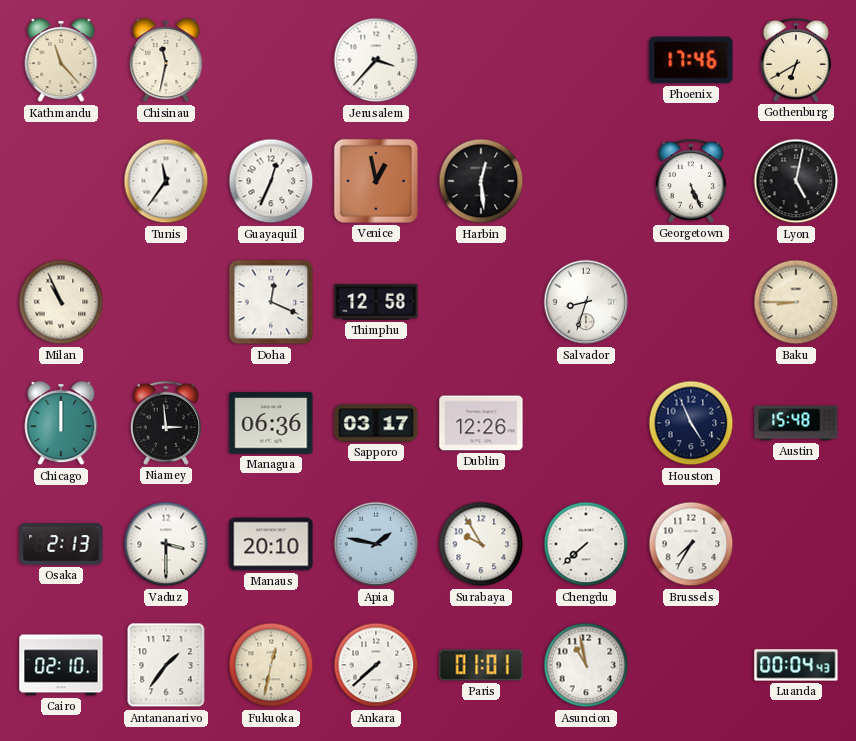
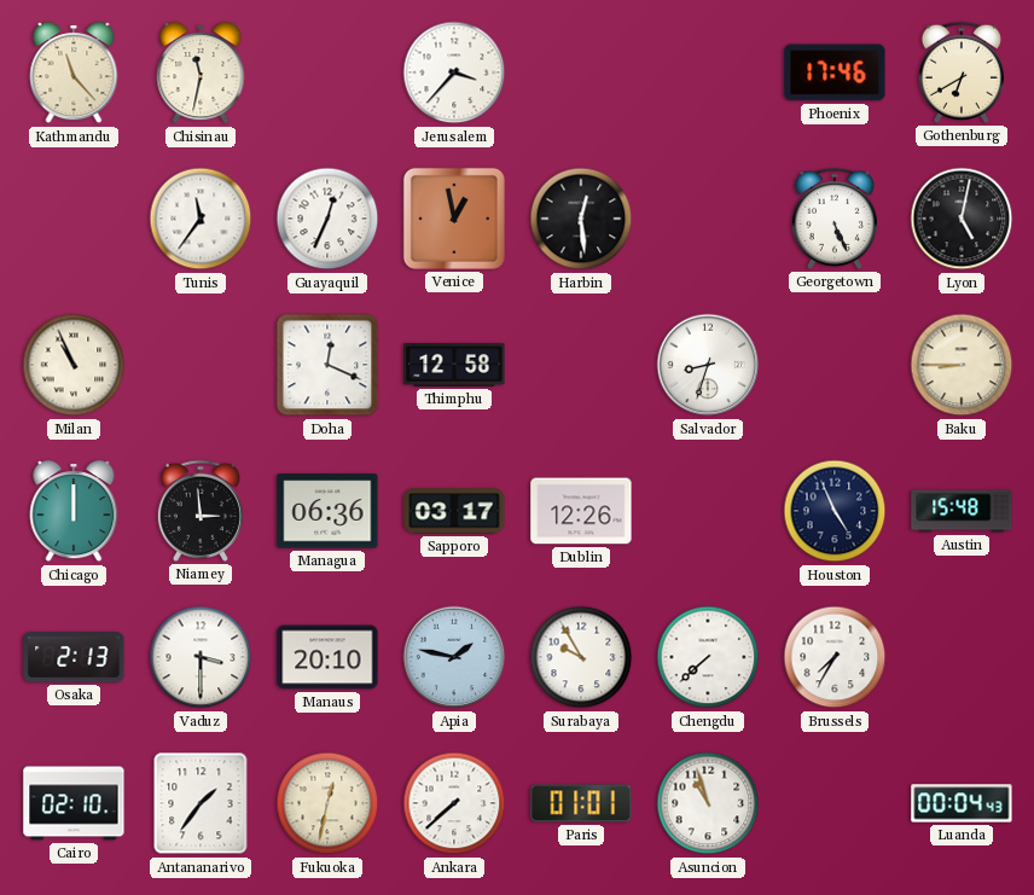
Asuncion: 10:58 -> 10:57
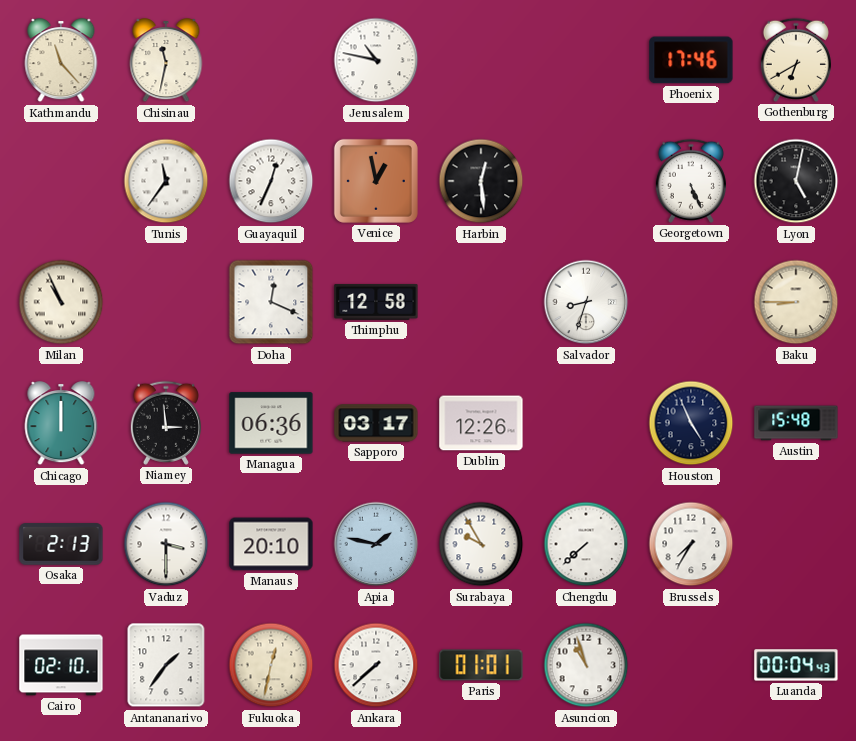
Jerusalem: 3:37 -> 10:47
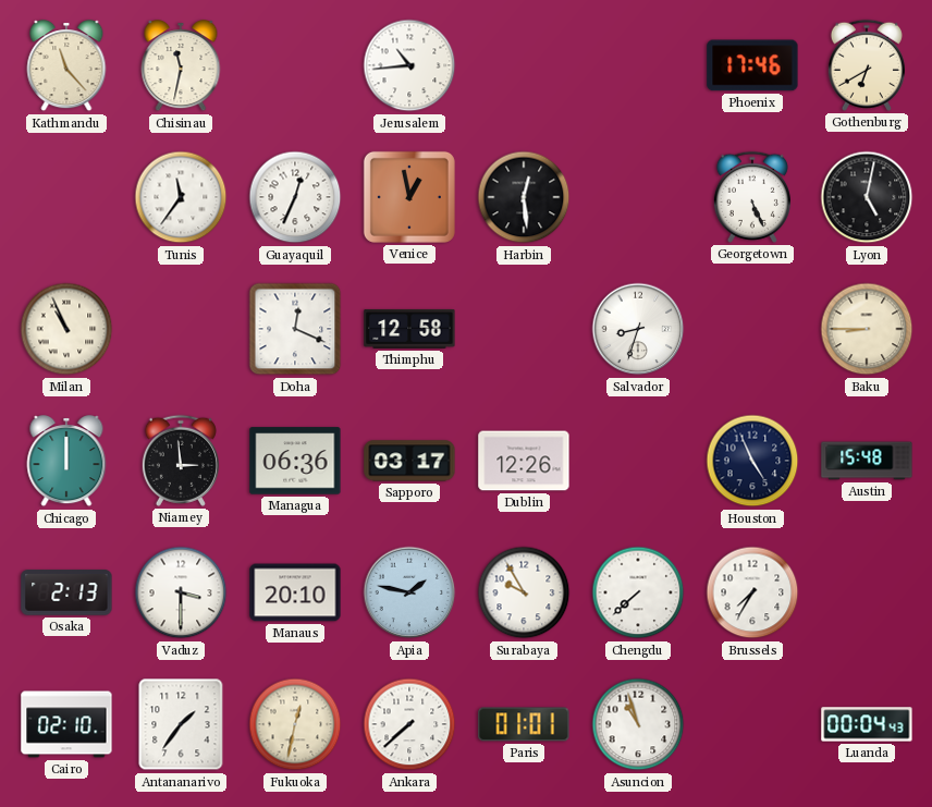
Jerusalem: 10:47 -> 10:44
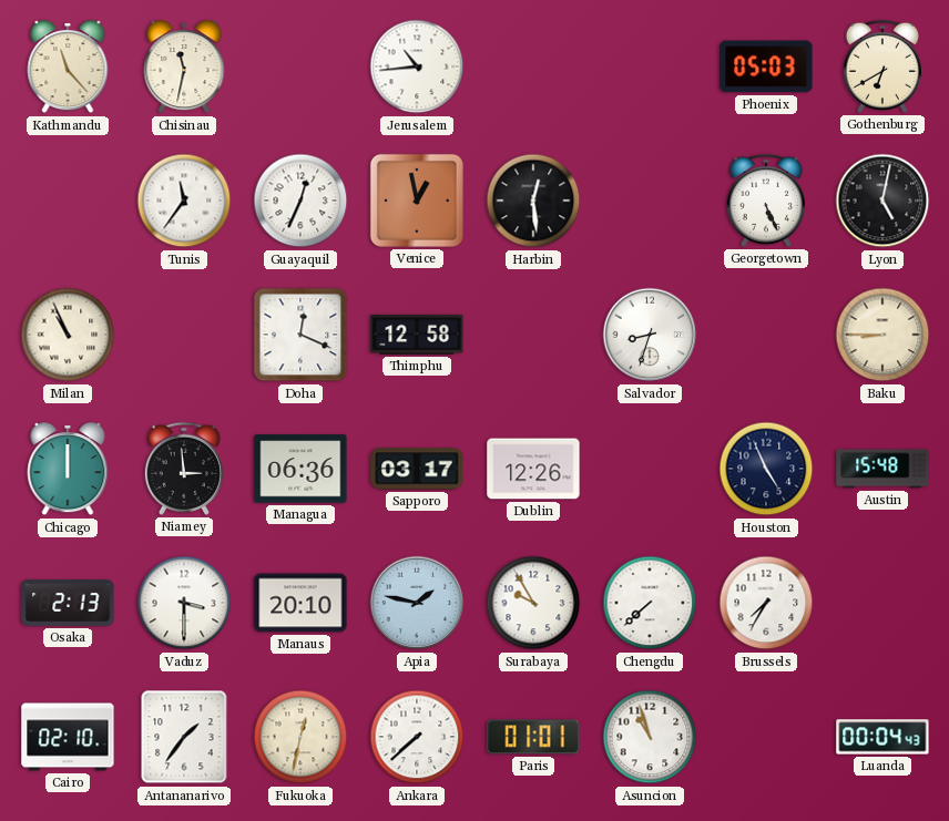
Phoenix: 17:46 -> 05:03
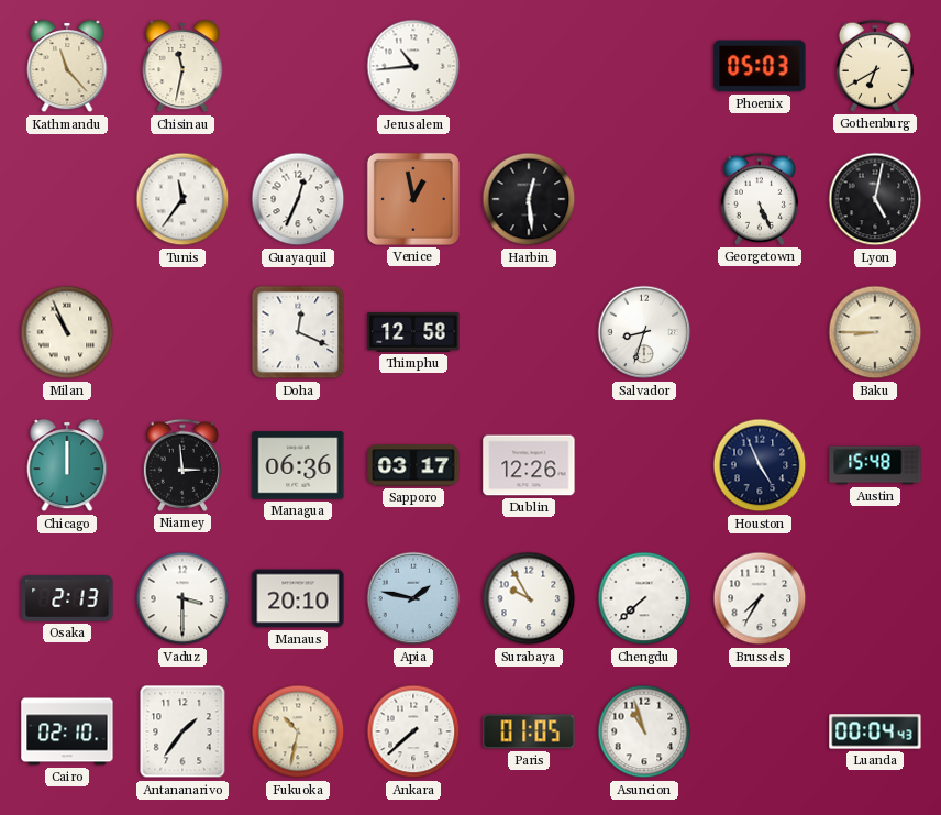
Fukuoka: 12:32 -> 10:32
Paris: 01:01 -> 01:05
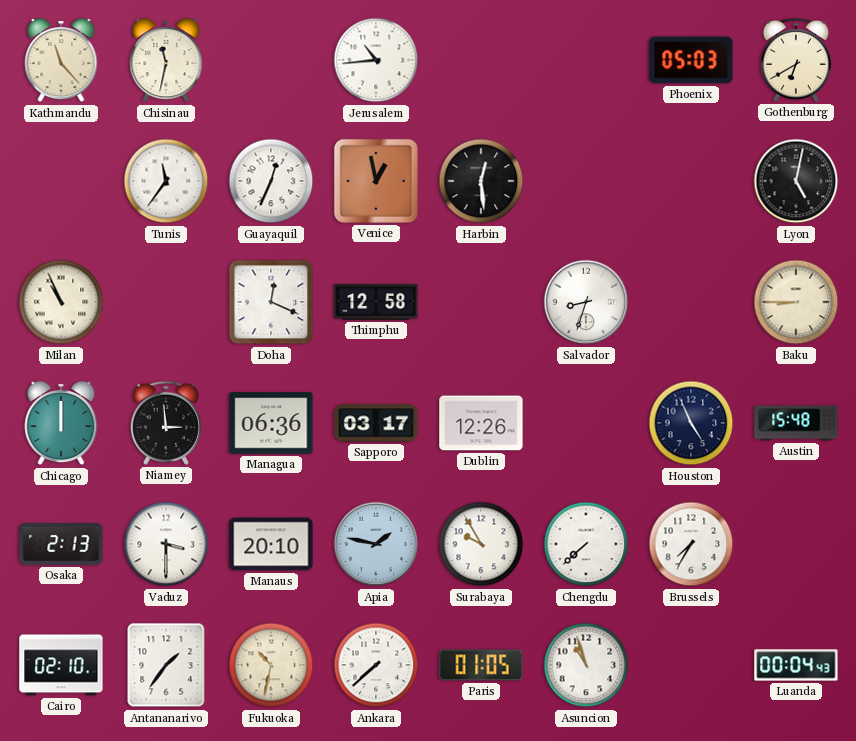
Georgetown: 5:26 -> none
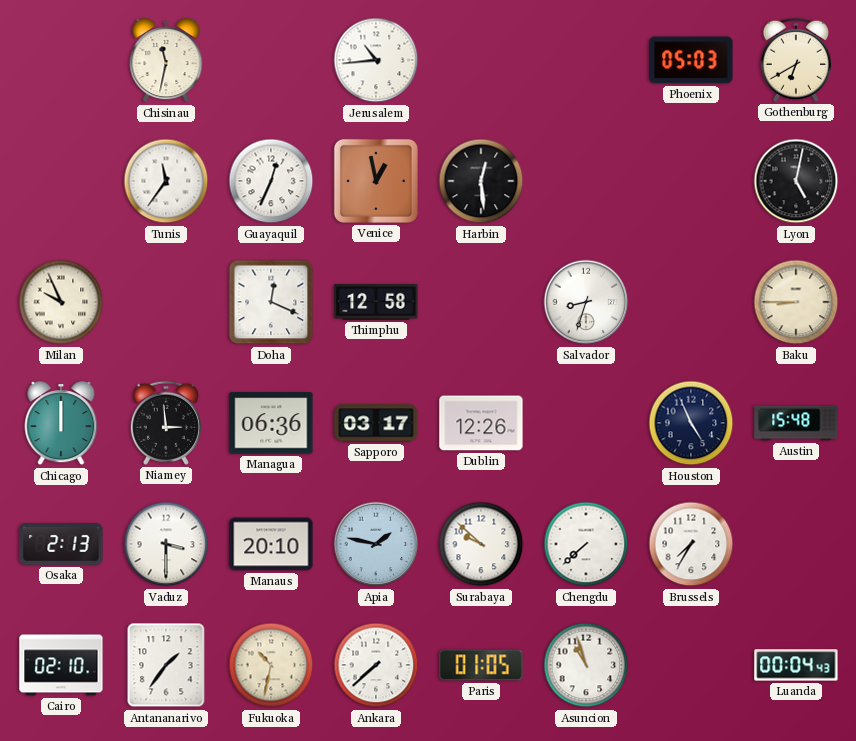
Kathmandu: 11:23 -> none
Milan: 10:56 -> 9:56
Surabaya: 9:55 -> 9:52
